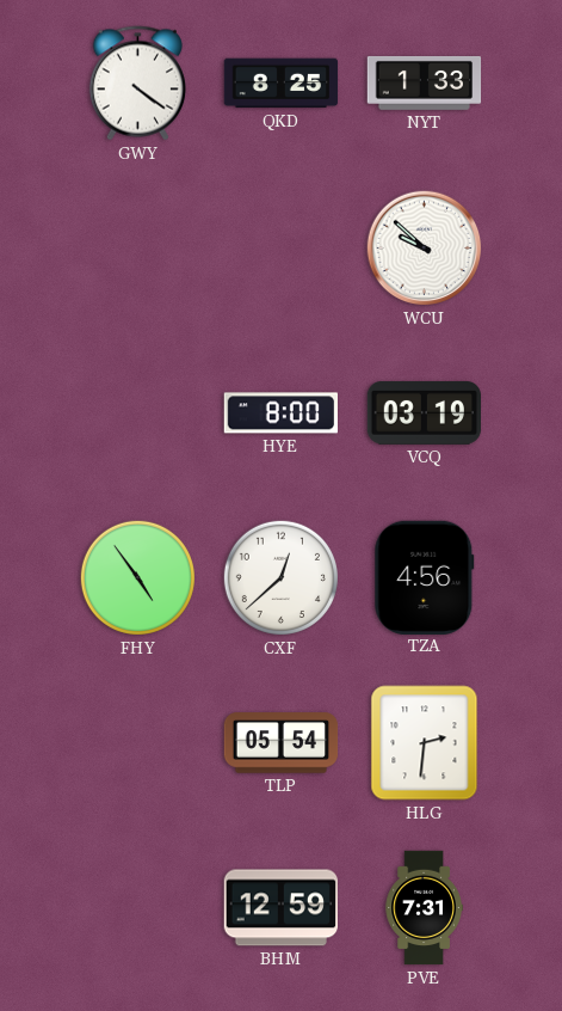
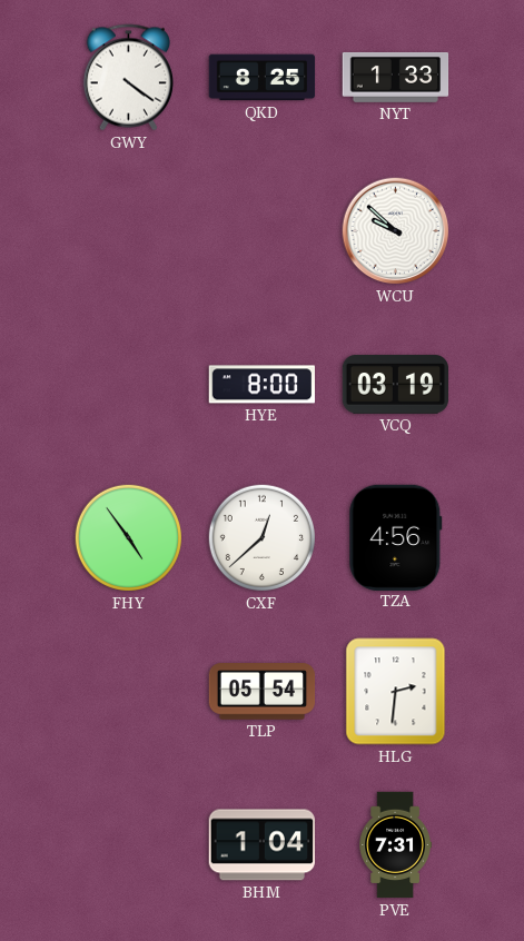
BHM: 12:59 -> 1:04
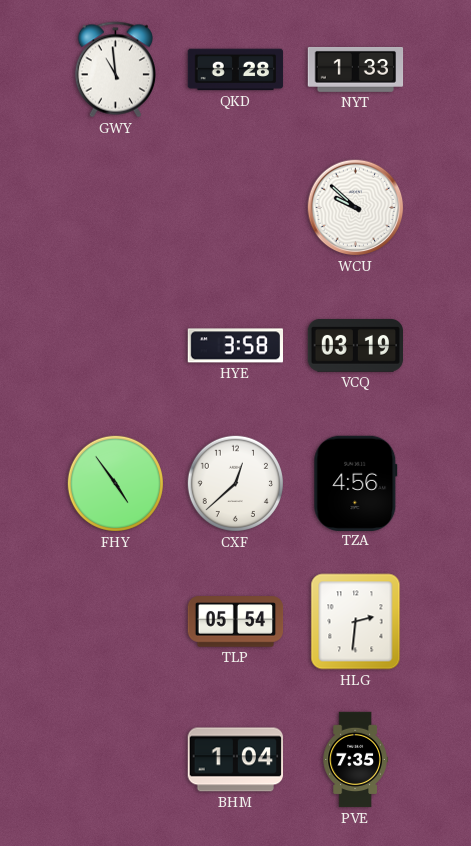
GWY: 4:21 -> 10:59
QKD: 8:25 -> 8:28
HYE: 8:00 -> 3:58
PVE: 7:31 -> 7:35
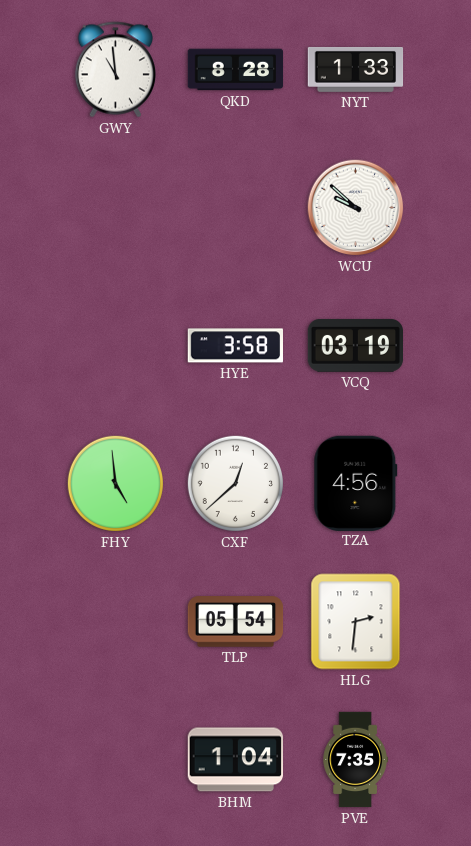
FHY: 4:54 -> 4:59
